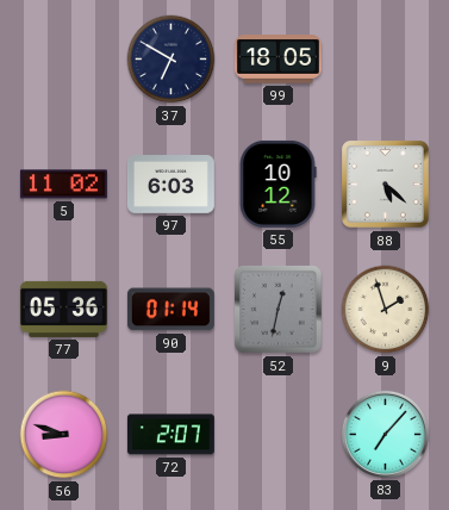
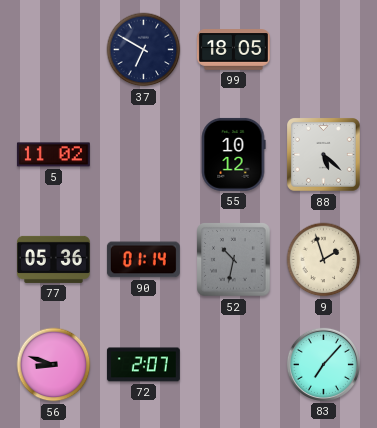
97: 6:03 -> none
52: 12:32 -> 10:32
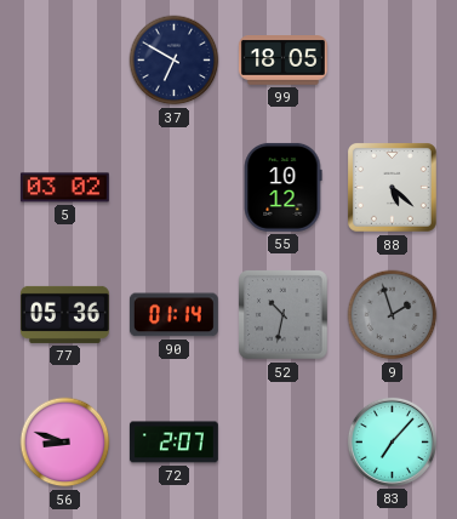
5: 11:02 -> 03:02
9 dial: cream -> grey
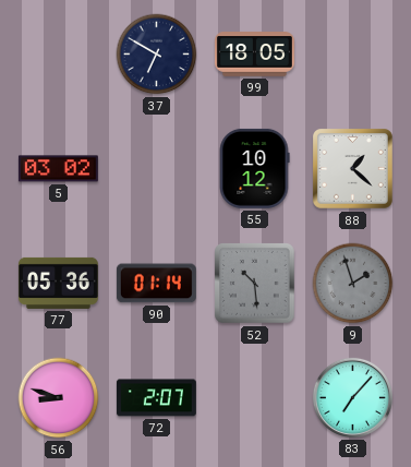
88: 5:22 -> 1:22
52: 10:32 -> 10:29
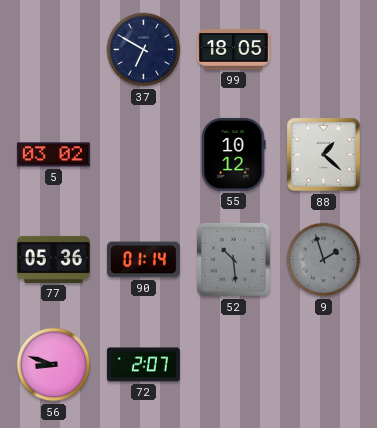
83: 7:07 -> none
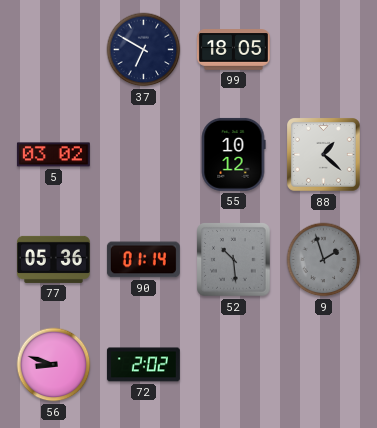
72: 2:07 -> 2:02
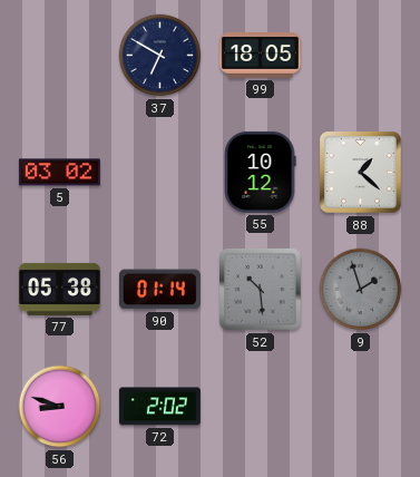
77: 05:36 -> 05:38
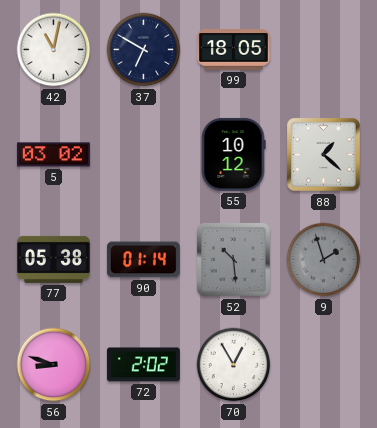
42: none -> 11:02
70: none -> 12:55
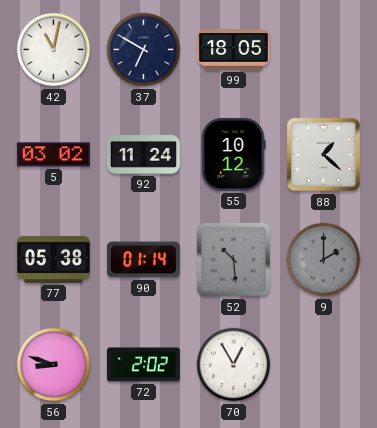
92: none -> 11:24
9: 1:57 -> 2:00
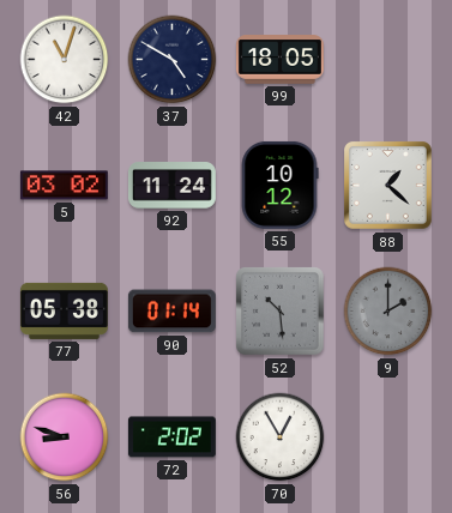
42: 11:02 -> 11:03
37: 6:50 -> 4:50
